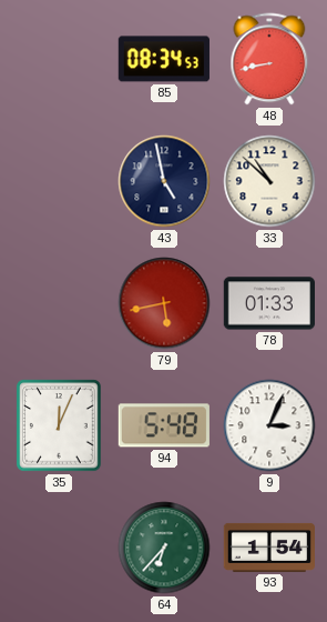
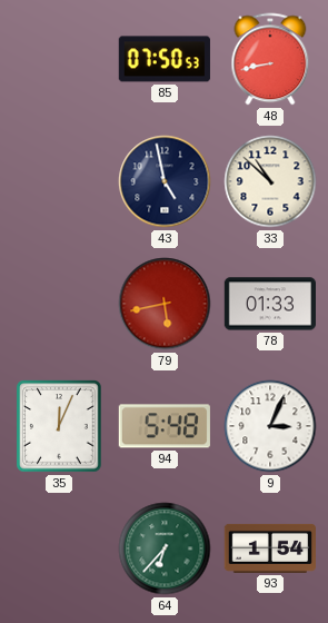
85: 08:34 -> 07:50
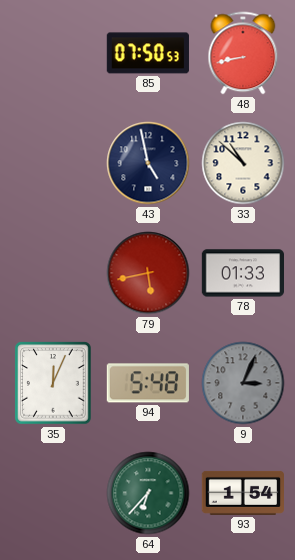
9 dial: white -> grey
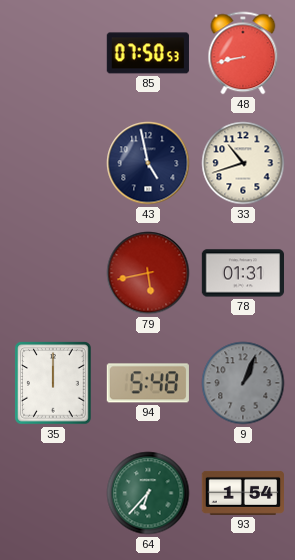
33: 10:52 -> 10:42
78: 01:33 -> 01:31
35: 12:04 -> 12:00
9: 3:04 -> 1:04
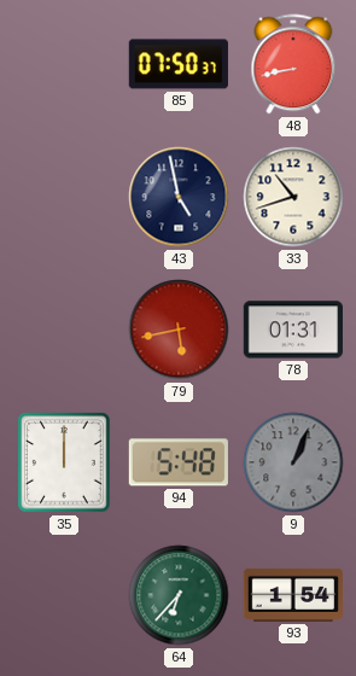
85: 07:50:53 -> 07:50:37
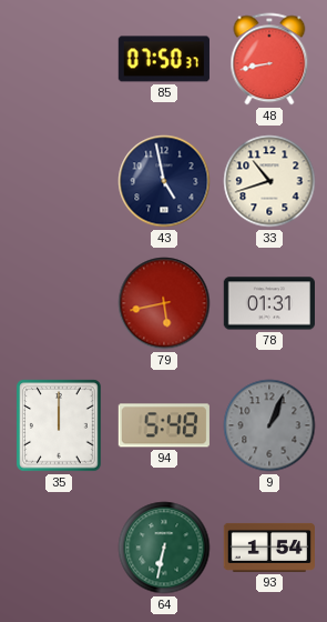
64: 6:37 -> 6:32
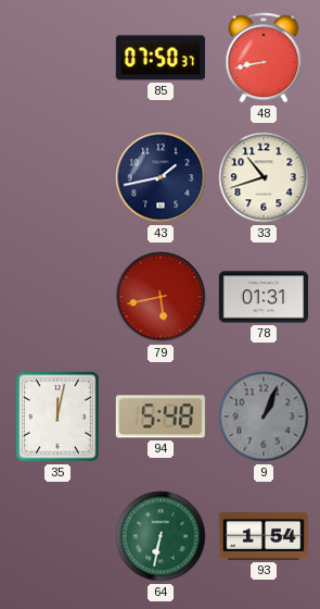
43: 4:58 -> 1:43
35: 12:00 -> 12:02
